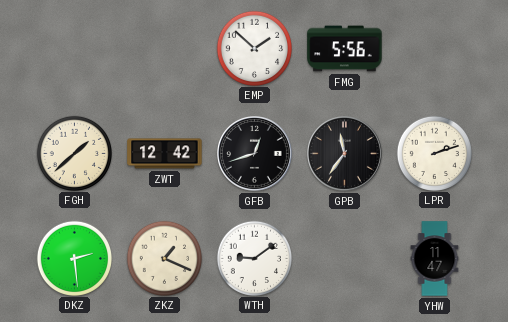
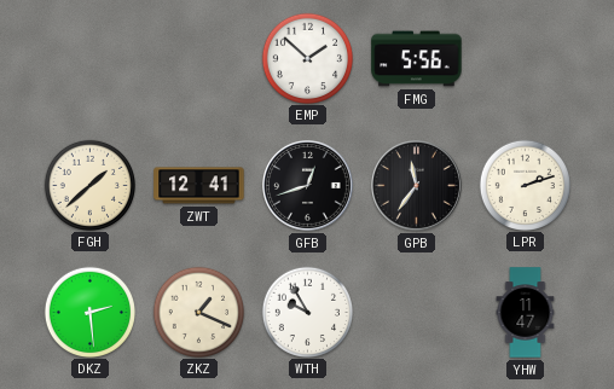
ZWT: 12:42 -> 12:41
WTH: 9:09 -> 9:55
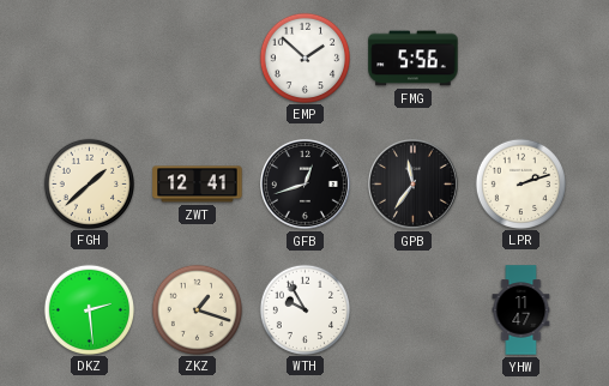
ZKZ: 1:19 -> 1:18
